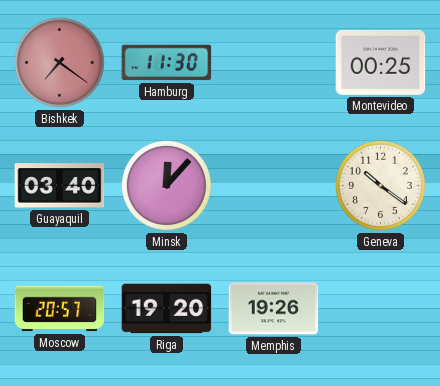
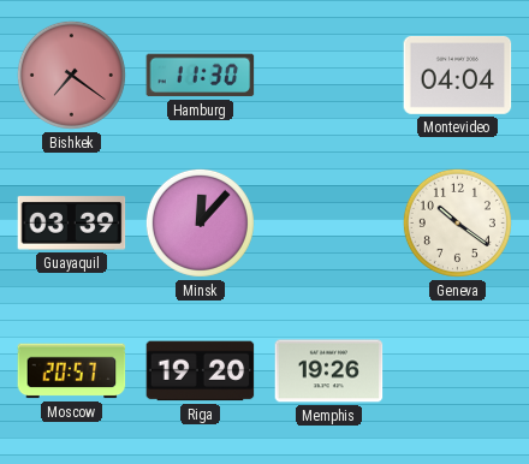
Montevideo: 00:25 -> 04:04
Guayaquil: 03:40 -> 03:39
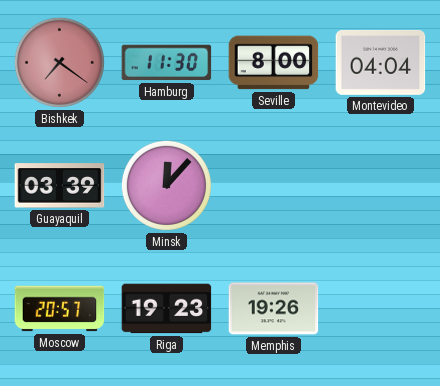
Seville: none -> 8:00
Geneva: 10:21 -> none
Riga: 19:20 -> 19:23
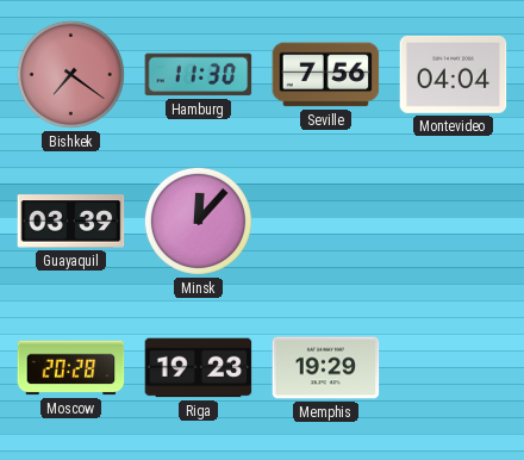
Seville: 8:00 -> 7:56
Moscow: 20:57 -> 20:28
Memphis: 19:26 -> 19:29
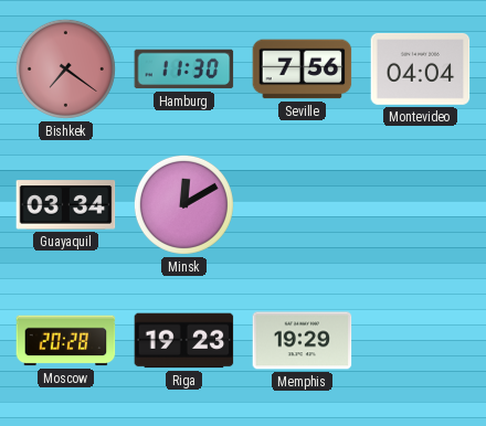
Guayaquil: 03:39 -> 03:34
Minsk: 12:07 -> 12:10
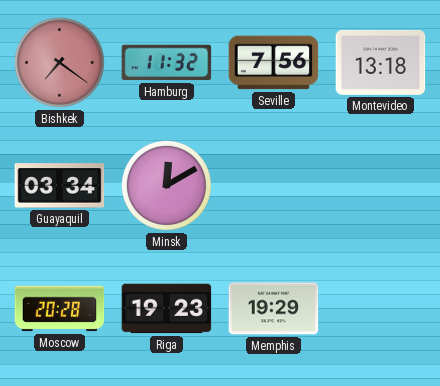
Hamburg: 11:30 -> 11:32
Montevideo: 04:04 -> 13:18
